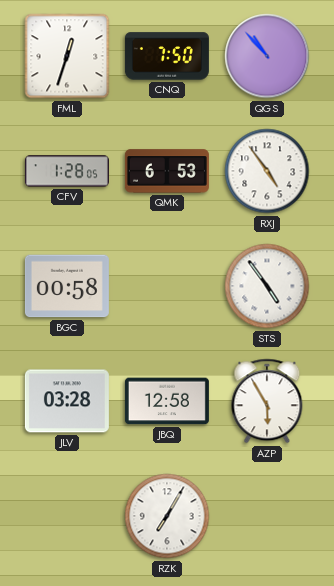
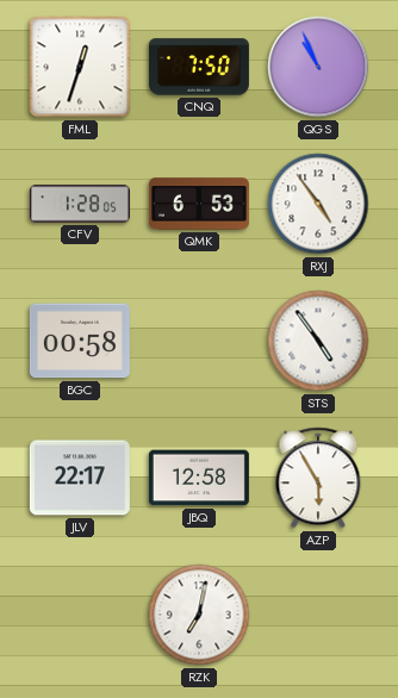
QGS: 10:53 -> 10:56
JLV: 03:28 -> 22:17
RZK: 7:05 -> 7:02
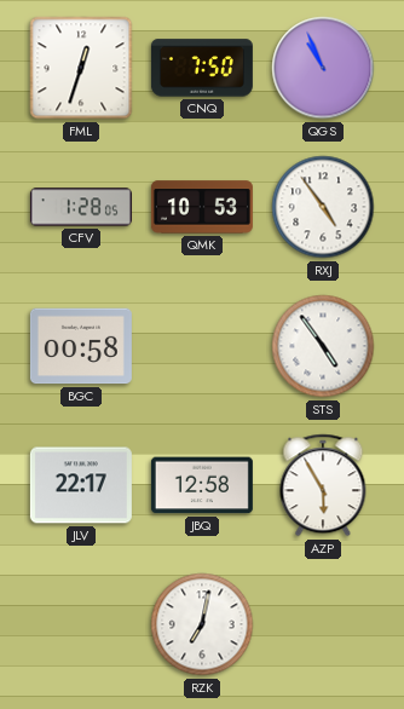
QMK: 6:53 -> 10:53
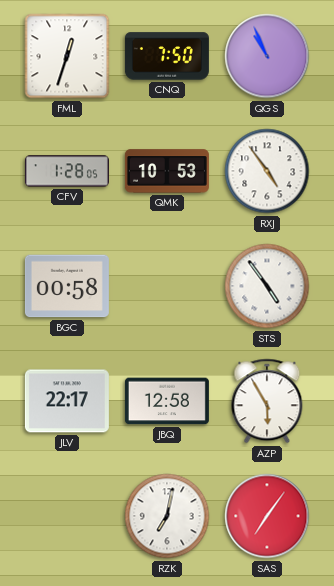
SAS: none -> 7:06
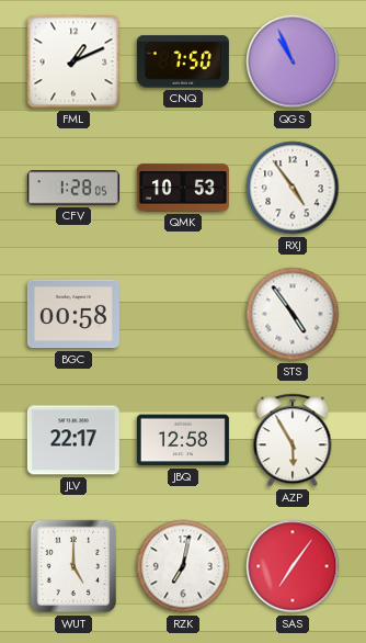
FML: 12:33 -> 1:11
WUT: none -> 5:00
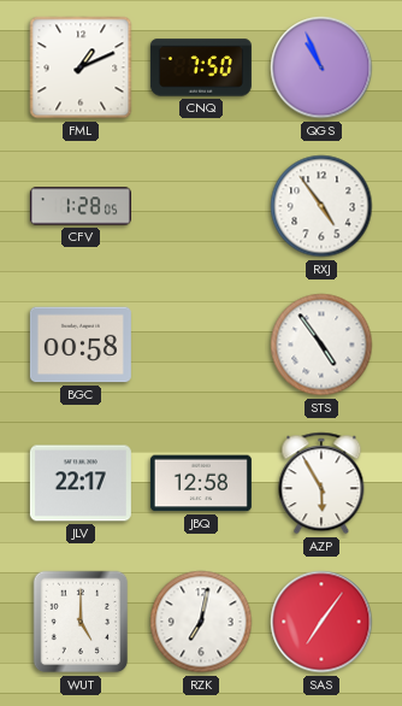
QMK: 10:53 -> none
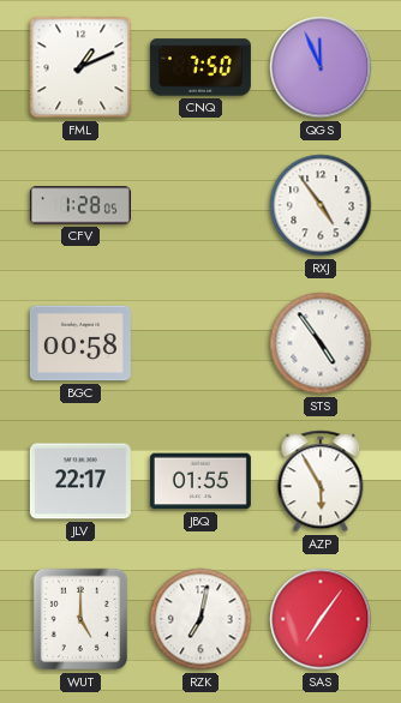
QGS: 10:56 -> 11:56
JBQ: 12:58 -> 01:55
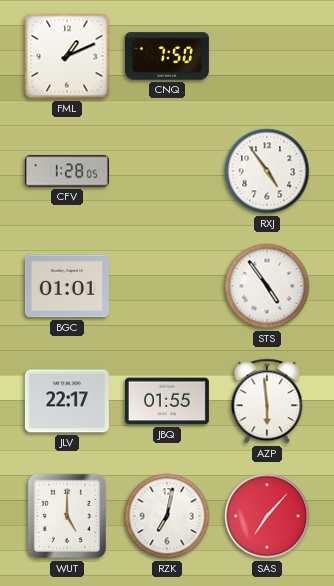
QGS: 11:56 -> none
BGC: 00:58 -> 01:01
AZP: 5:55 -> 5:59
SAS: 7:06 -> 7:07
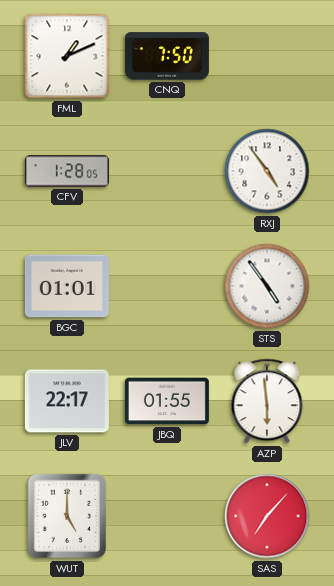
RZK: 7:02 -> none
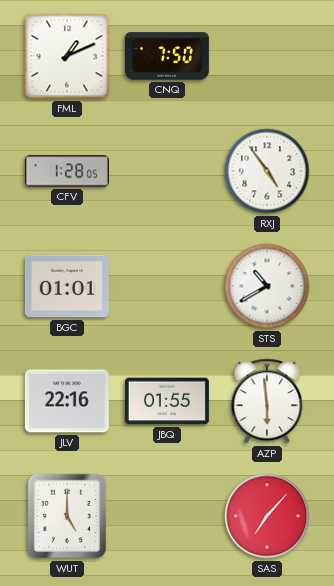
STS: 4:54 -> 10:40
JLV: 22:17 -> 22:16
